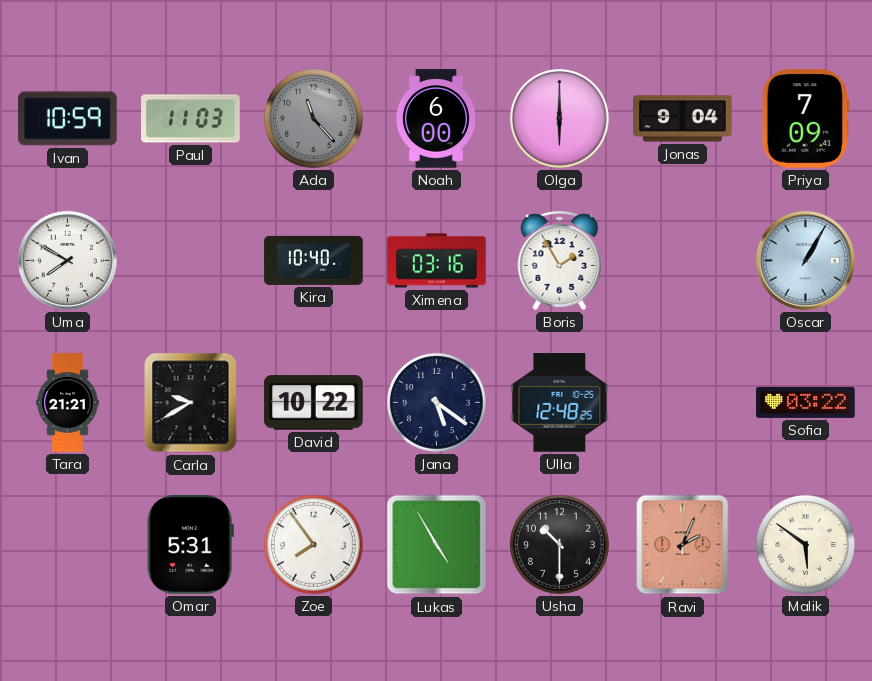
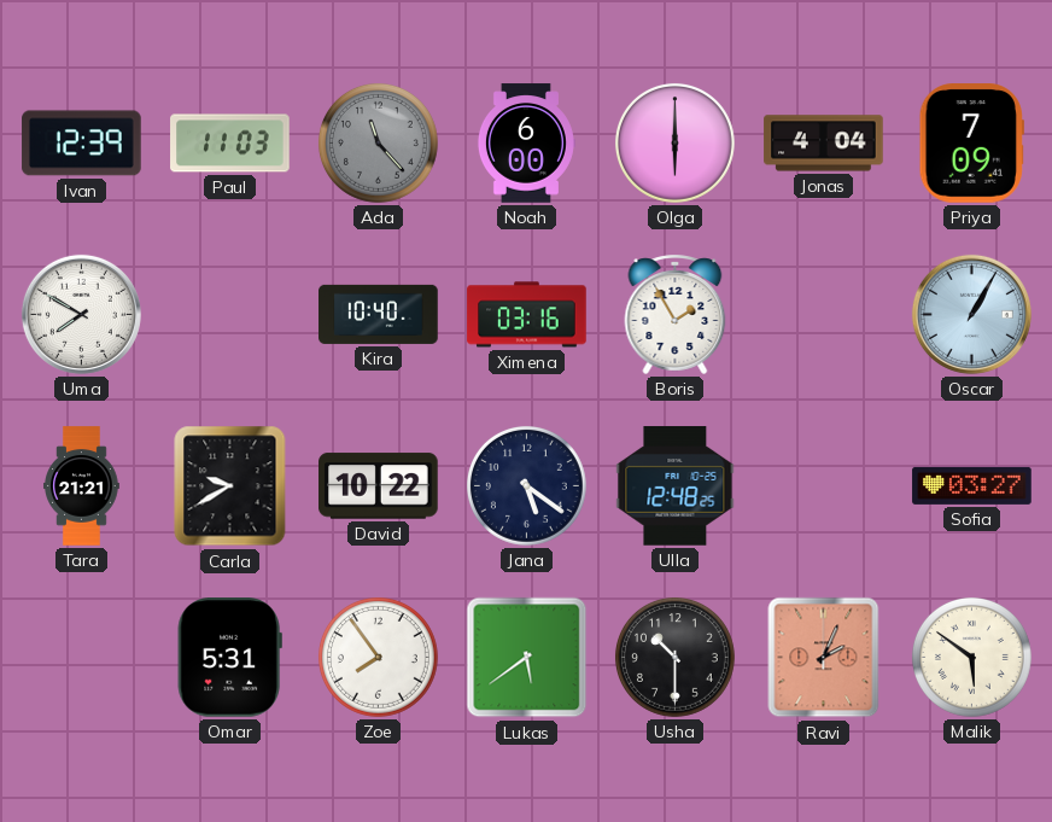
Ivan: 10:59 -> 12:39
Jonas: 9:04 -> 4:04
Sofia: 03:22 -> 03:27
Lukas: 4:55 -> 5:39
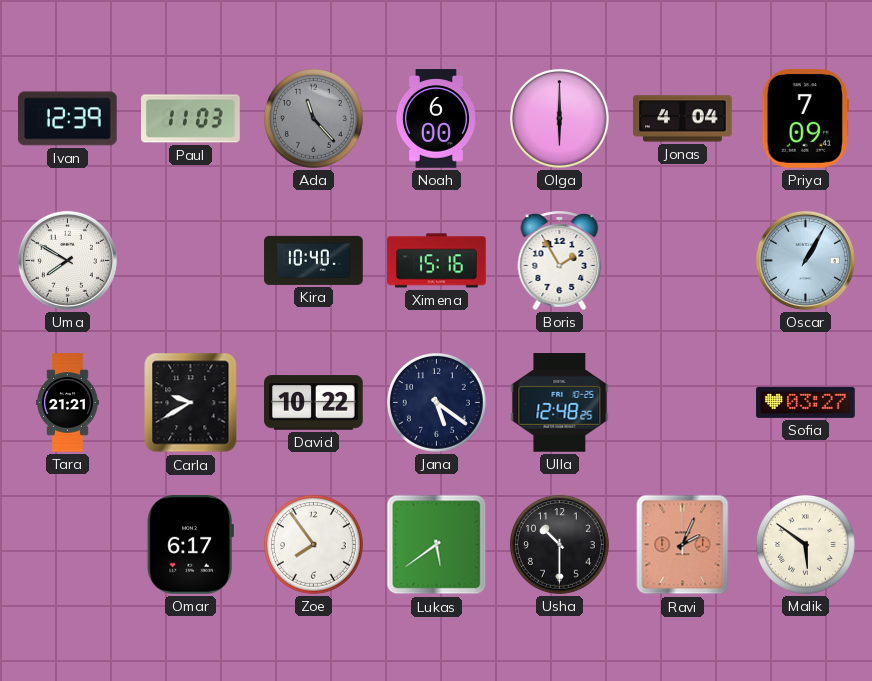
Ximena: 03:16 -> 15:16
Omar: 5:31 -> 6:17
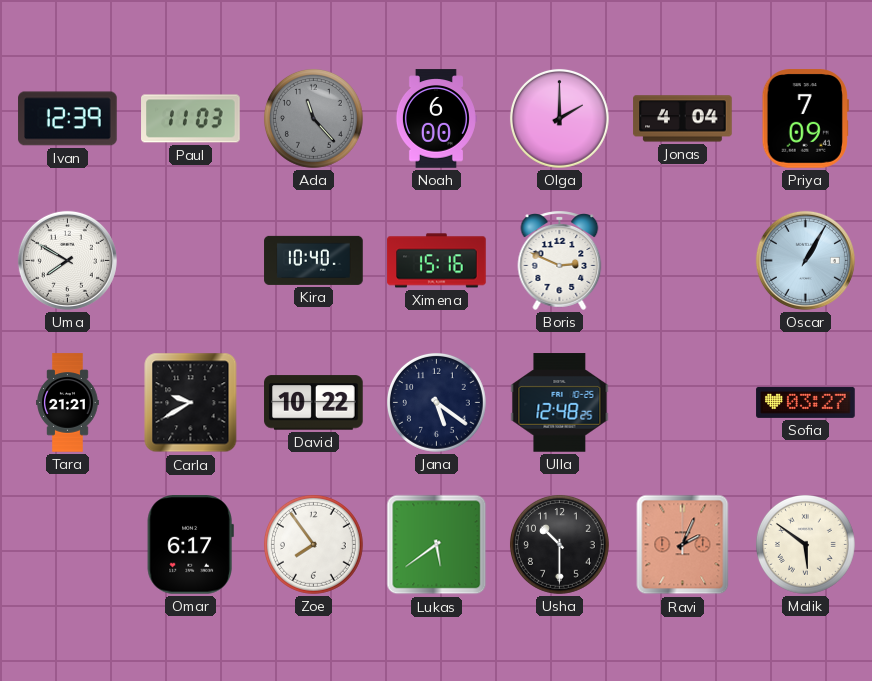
Olga: 6:00 -> 2:00
Boris: 1:55 -> 2:49
